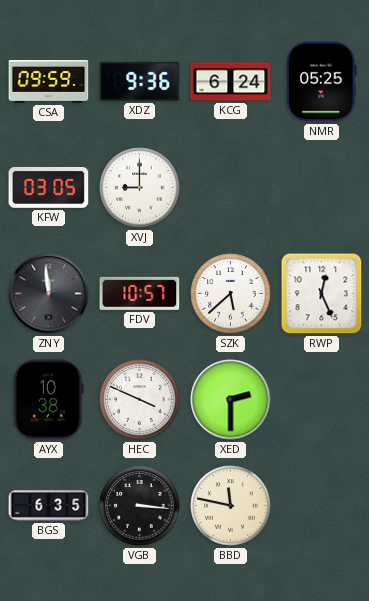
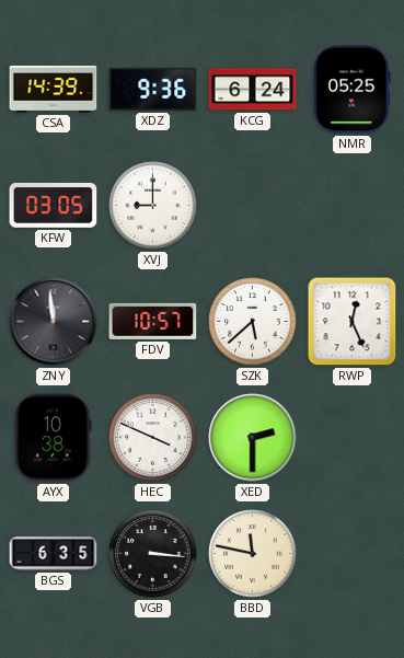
CSA: 09:59 -> 14:39
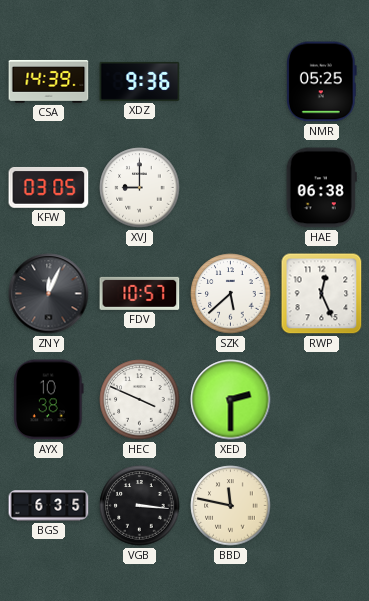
KCG: 6:24 -> none
HAE: none -> 06:38
ZNY: 11:59 -> 12:04
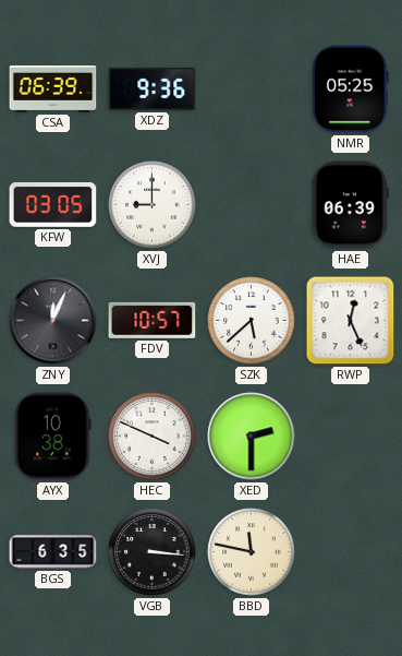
CSA: 14:39 -> 06:39
HAE: 06:38 -> 06:39
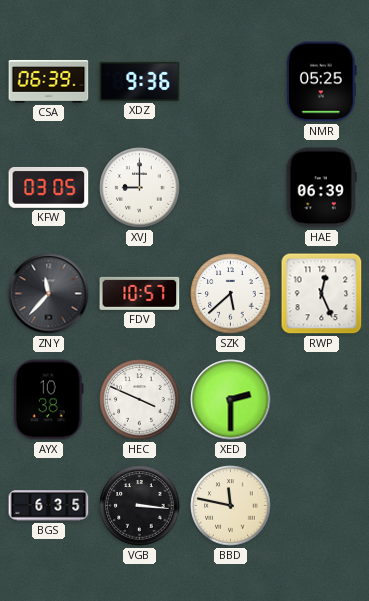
ZNY: 12:04 -> 11:37
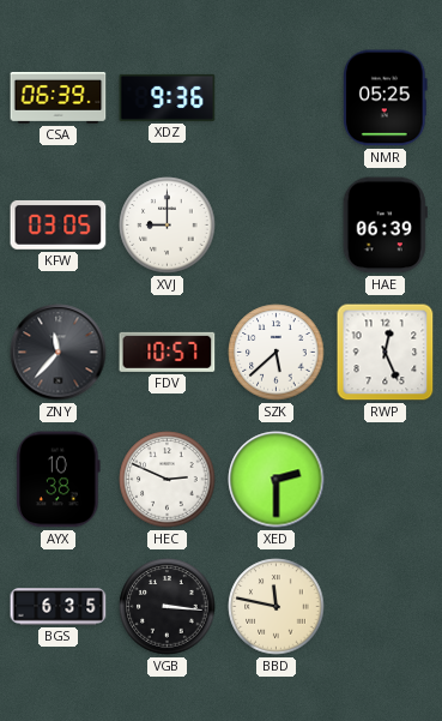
HEC: 3:49 -> 2:49
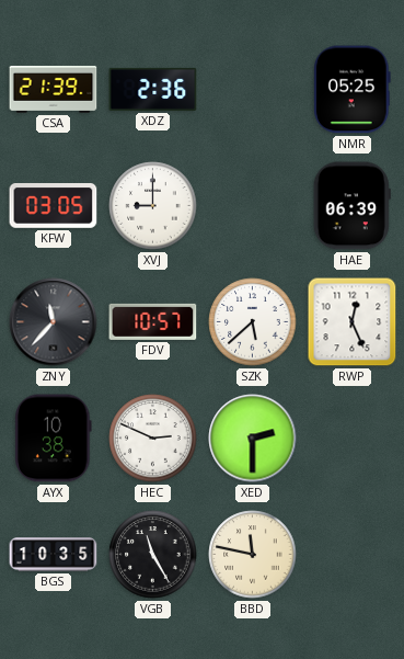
CSA: 06:39 -> 21:39
XDZ: 9:36 -> 2:36
BGS: 6:35 -> 10:35
VGB: 3:16 -> 11:25
